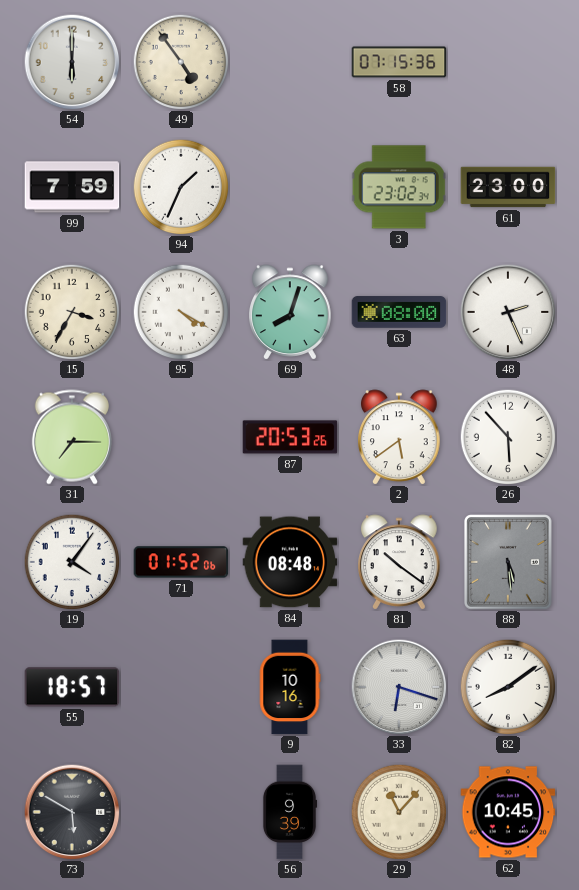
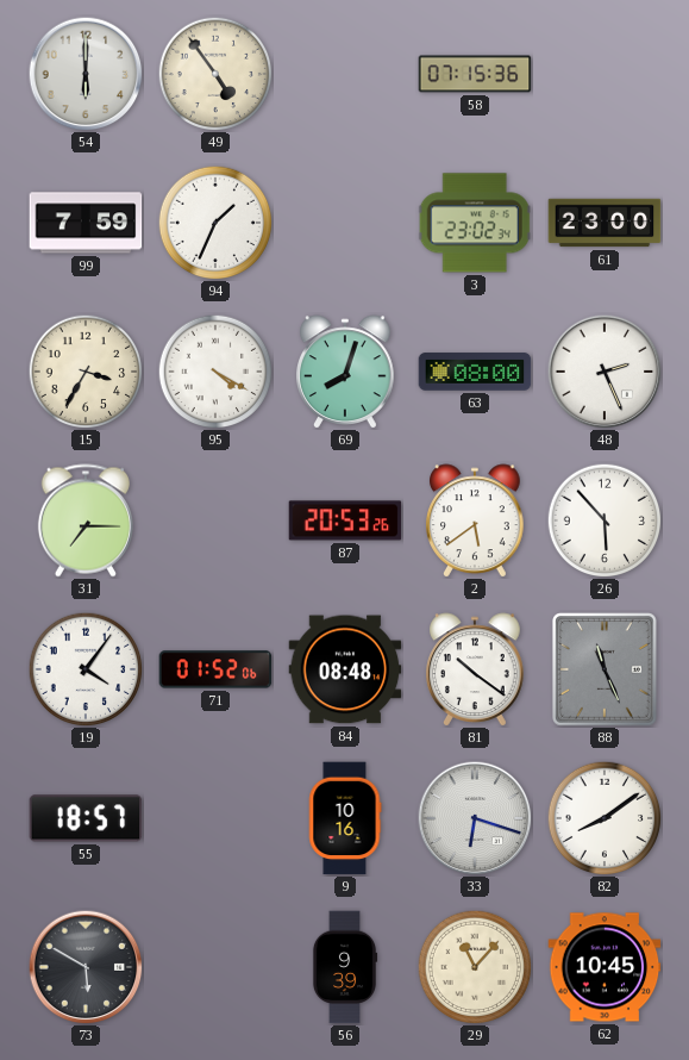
88: 5:29 -> 11:26
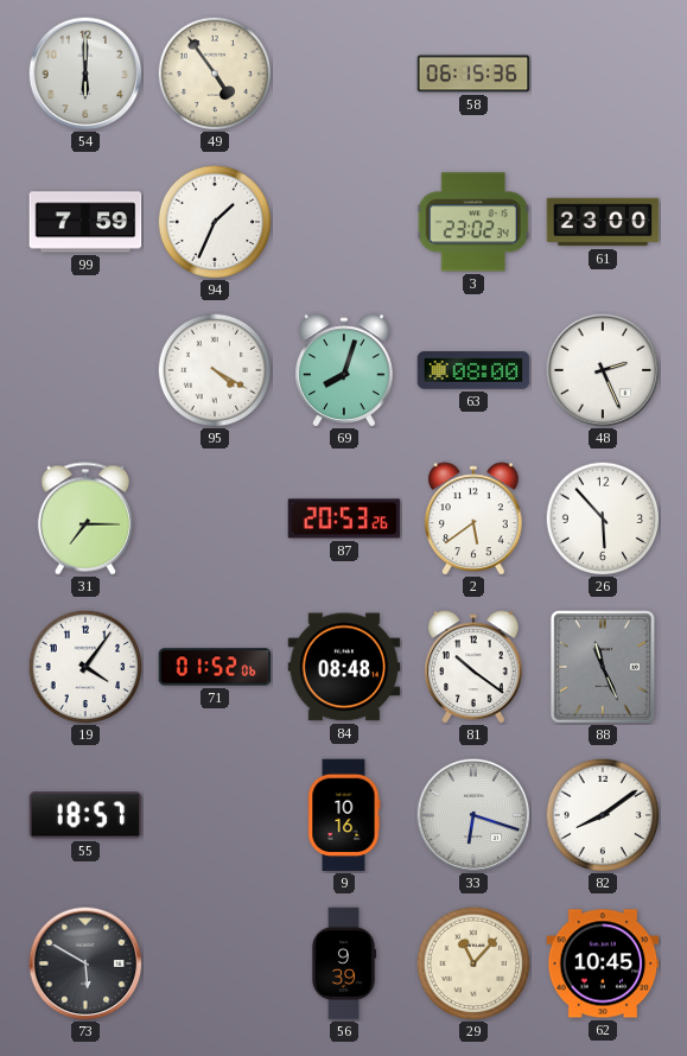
58: 07:15 -> 06:15
15: 3:35 -> none
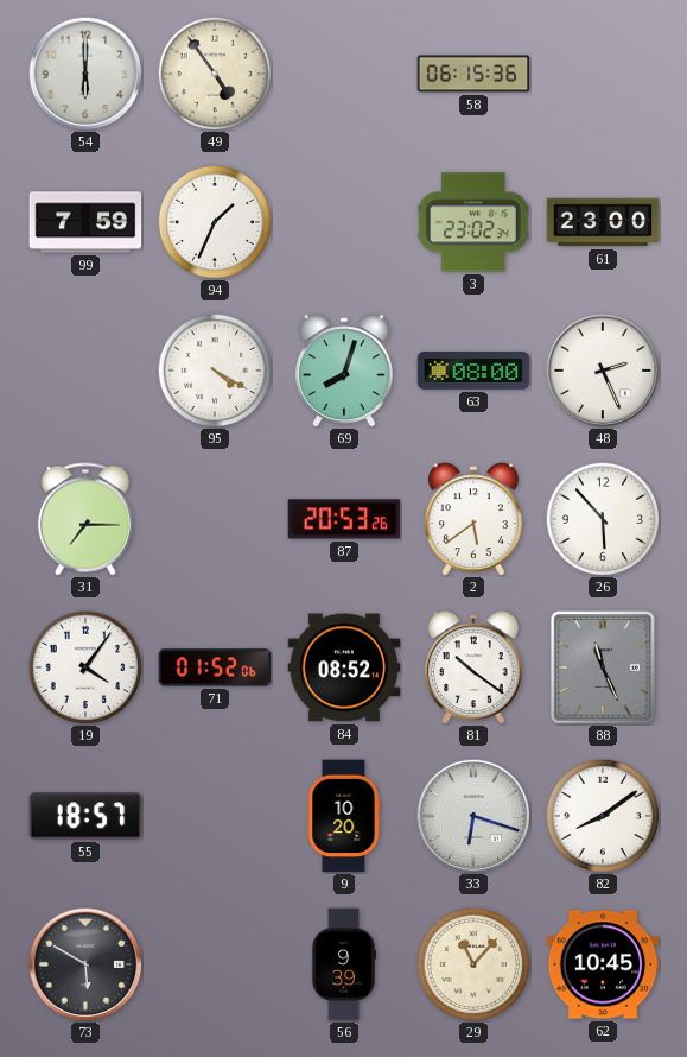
84: 08:48 -> 08:52
9: 10:16 -> 10:20
